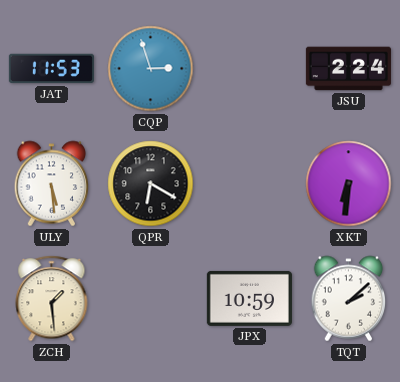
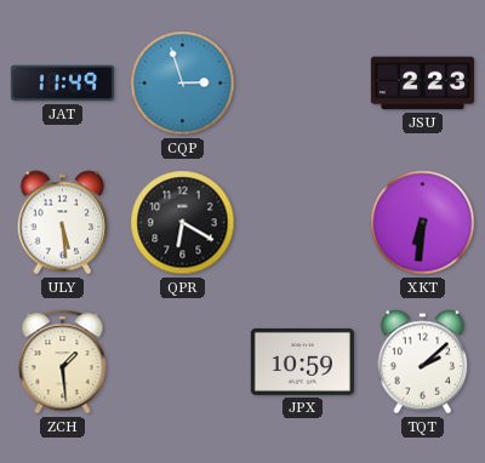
JAT: 11:53 -> 11:49
JSU: 2:24 -> 2:23
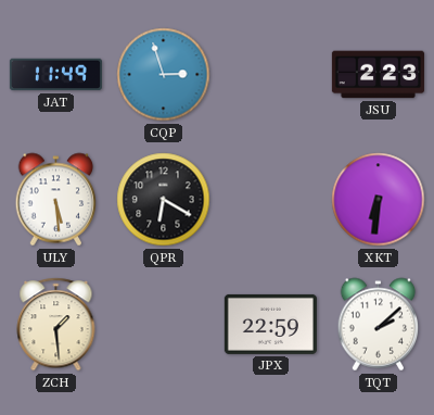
JPX: 10:59 -> 22:59
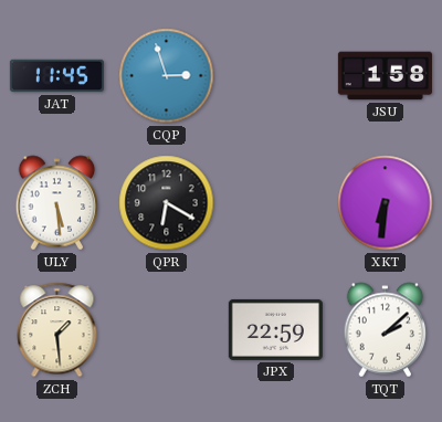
JAT: 11:49 -> 11:45
JSU: 2:23 -> 1:58
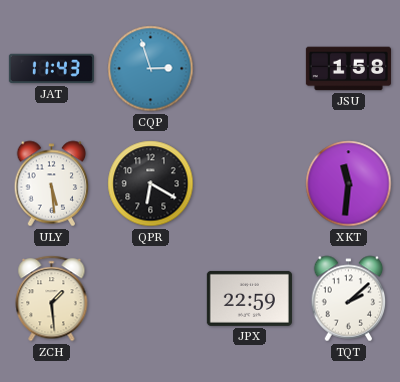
JAT: 11:45 -> 11:43
XKT: 6:31 -> 11:31
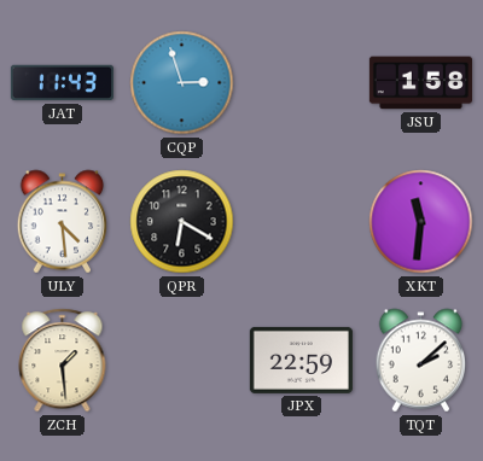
ULY: 5:29 -> 4:29
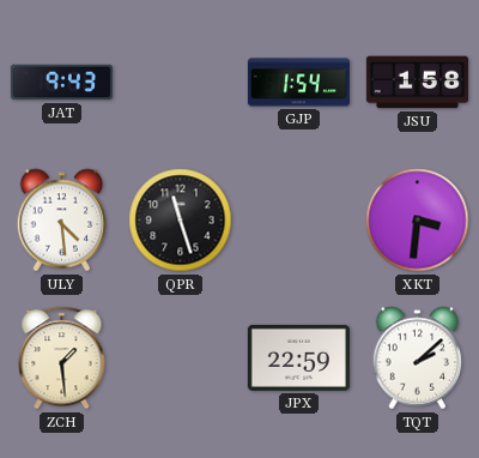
JAT: 11:43 -> 9:43
CQP: 2:57 -> none
GJP: none -> 1:54
QPR: 6:20 -> 11:27
XKT: 11:31 -> 3:31
